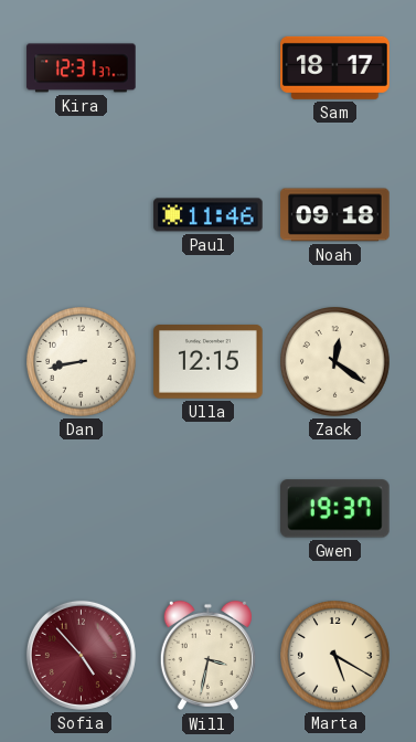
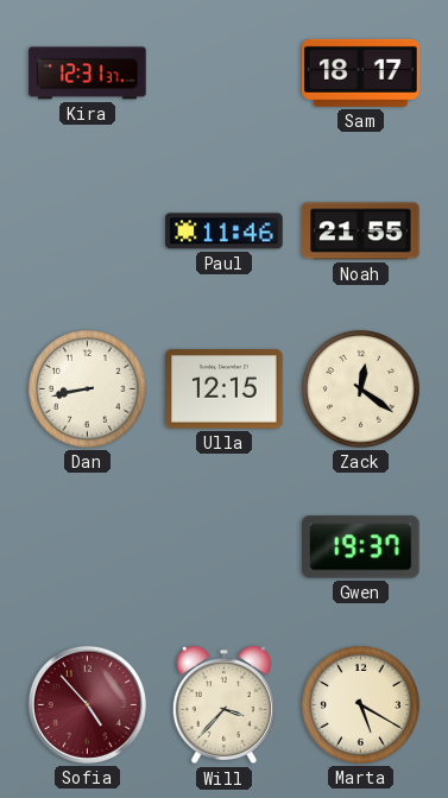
Noah: 09:18 -> 21:55
Will: 3:32 -> 3:37
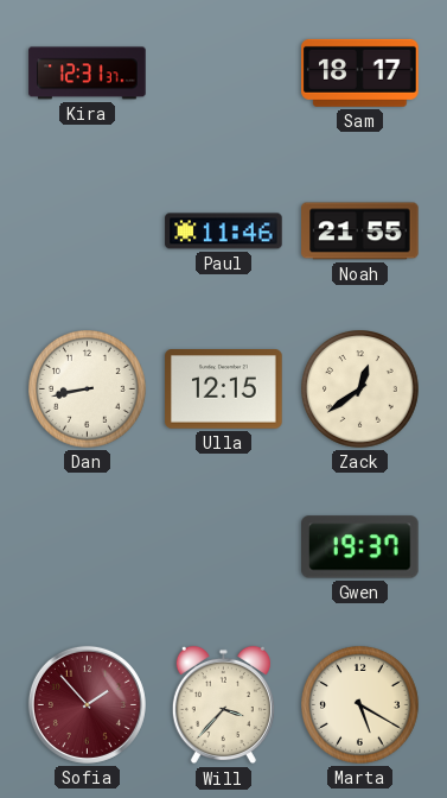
Zack: 12:21 -> 12:39
Sofia: 4:53 -> 1:53
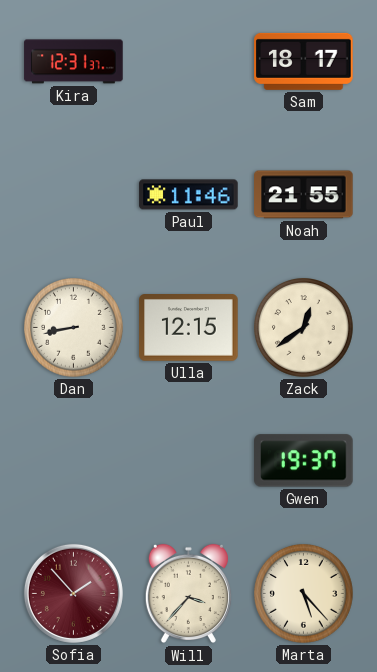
Marta: 5:20 -> 5:23
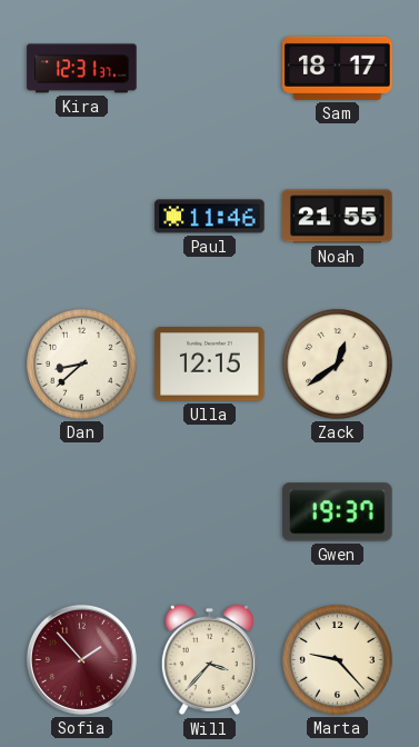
Dan: 8:43 -> 8:38
Marta: 5:23 -> 9:23
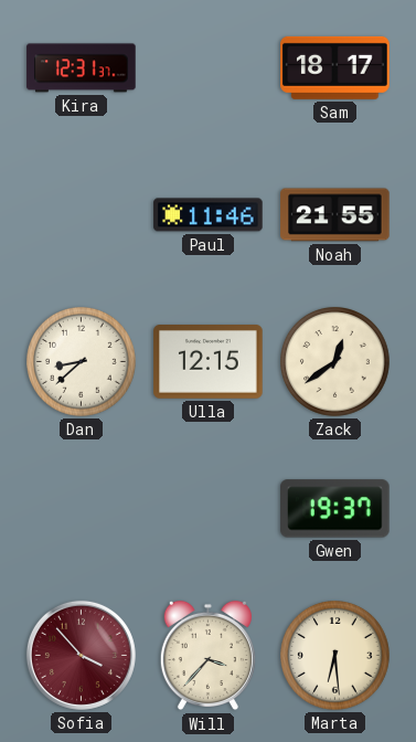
Sofia: 1:53 -> 3:53
Marta: 9:23 -> 6:29
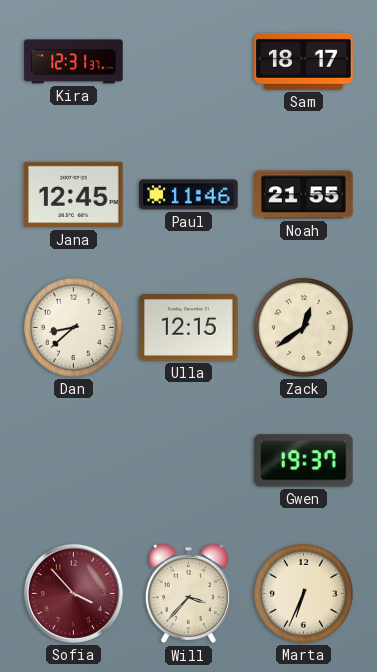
Jana: none -> 12:45
Marta: 6:29 -> 6:34
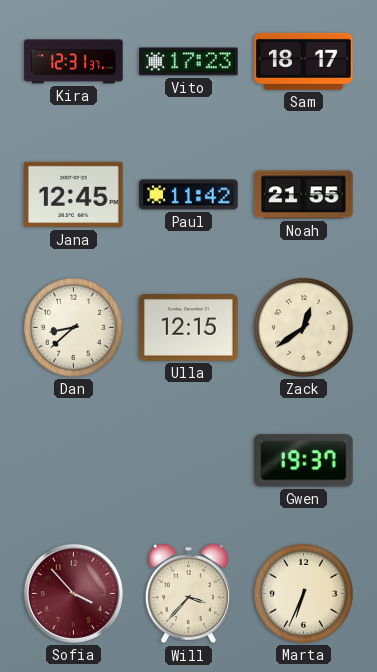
Vito: none -> 17:23
Paul: 11:46 -> 11:42
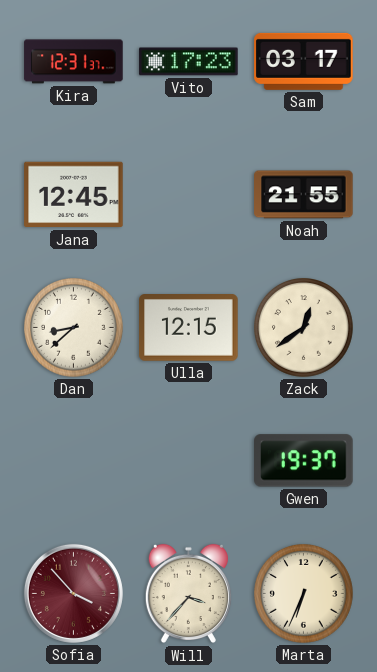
Sam: 18:17 -> 03:17
Paul: 11:42 -> none
